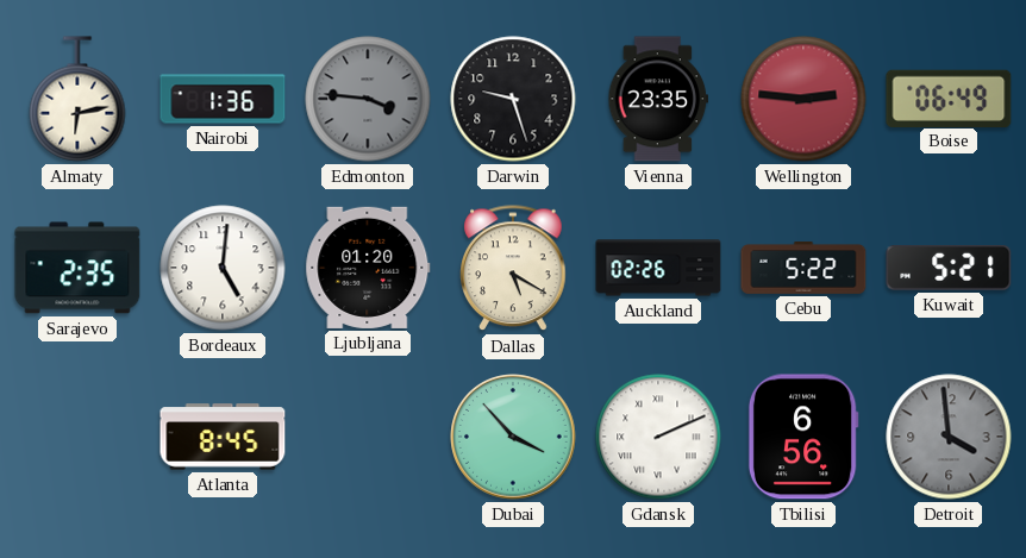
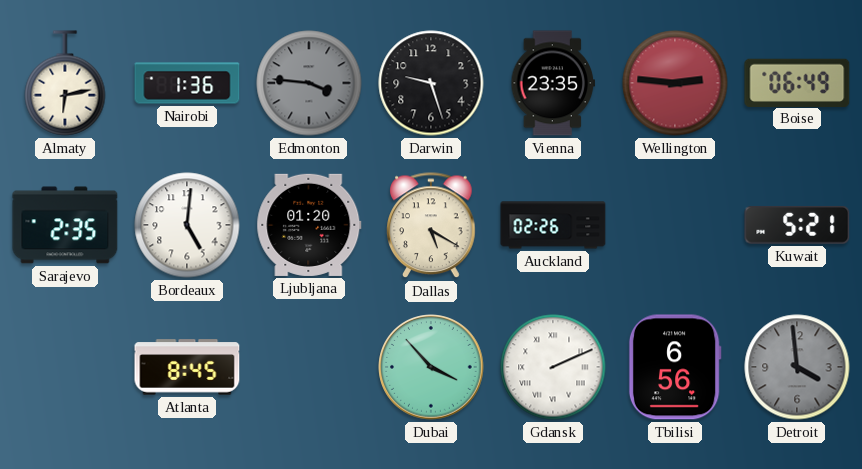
Cebu: 5:22 -> none
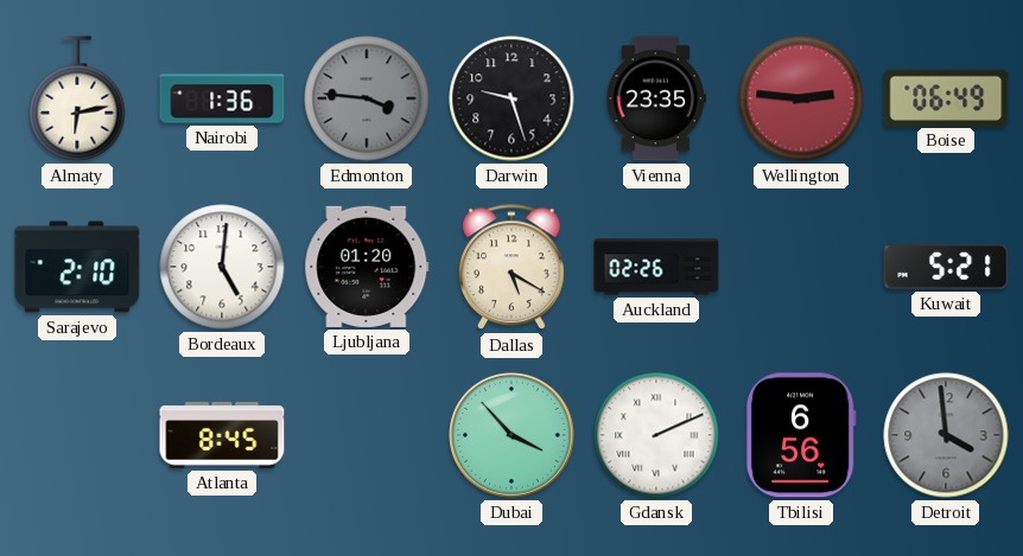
Sarajevo: 2:35 -> 2:10
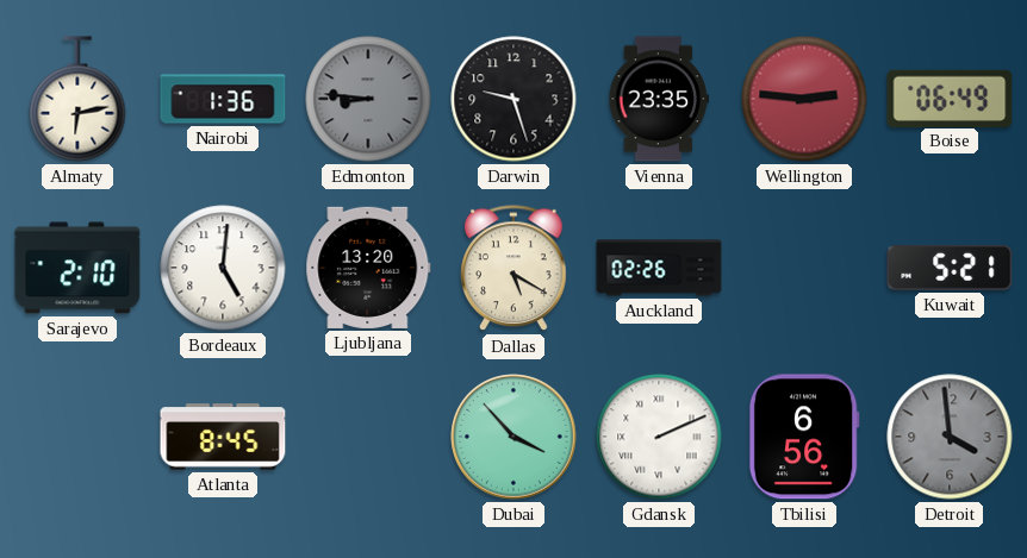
Edmonton: 3:46 -> 8:46
Ljubljana: 01:20 -> 13:20
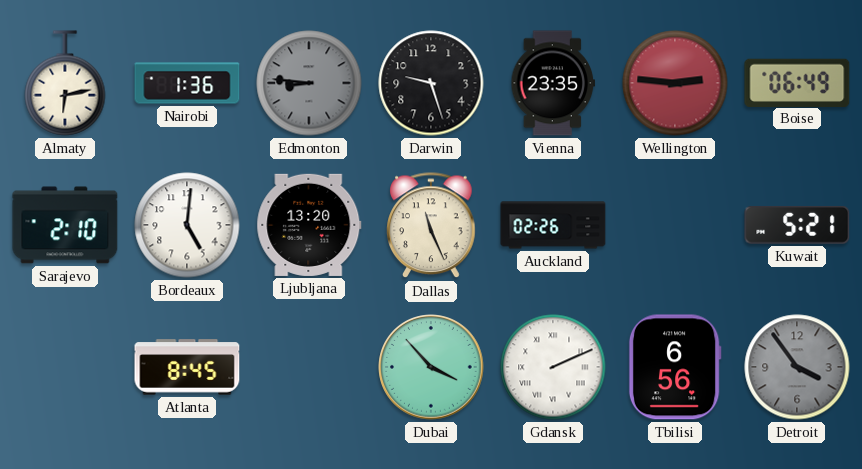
Dallas: 5:20 -> 11:26
Detroit: 3:59 -> 3:54
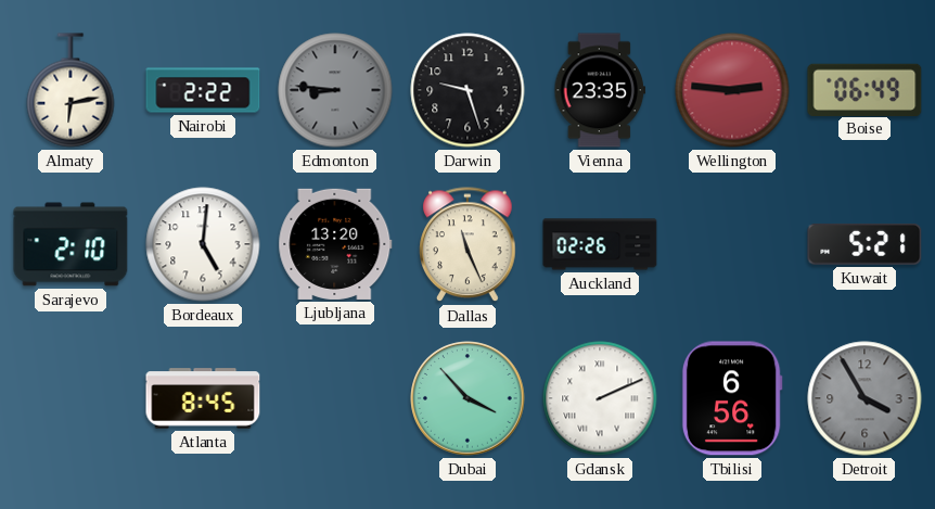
Nairobi: 1:36 -> 2:22
Detroit: 3:54 -> 3:55
